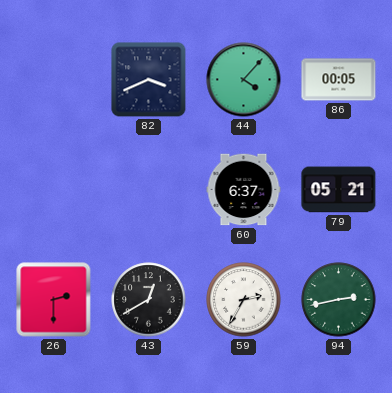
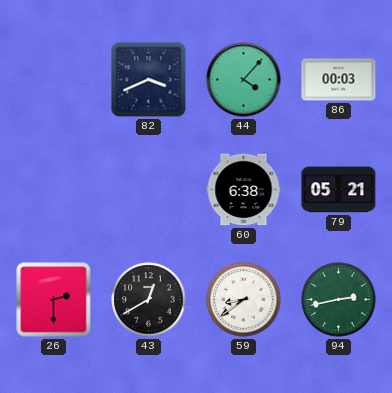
86: 00:05 -> 00:03
60: 6:37 -> 6:38
59: 2:35 -> 8:39
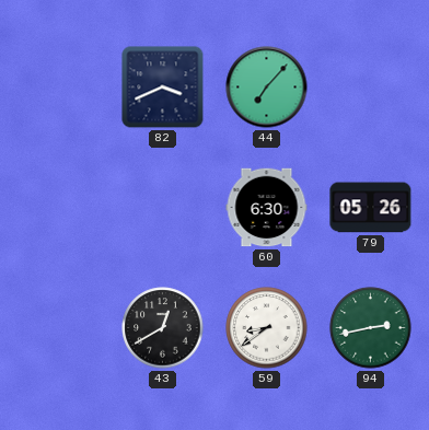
44: 4:07 -> 7:07
86: 00:03 -> none
60: 6:38 -> 6:30
79: 05:21 -> 05:26
26: 2:30 -> none
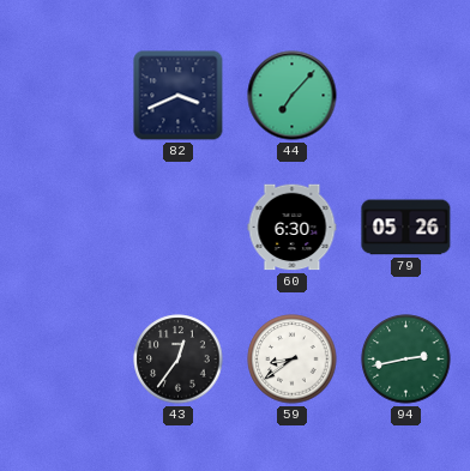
43: 12:40 -> 12:36
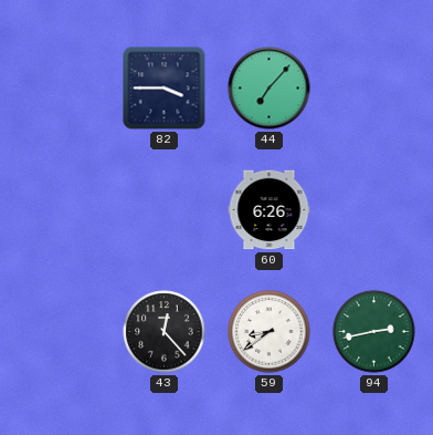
82: 3:41 -> 3:45
60: 6:30 -> 6:26
79: 05:26 -> none
43: 12:36 -> 12:23
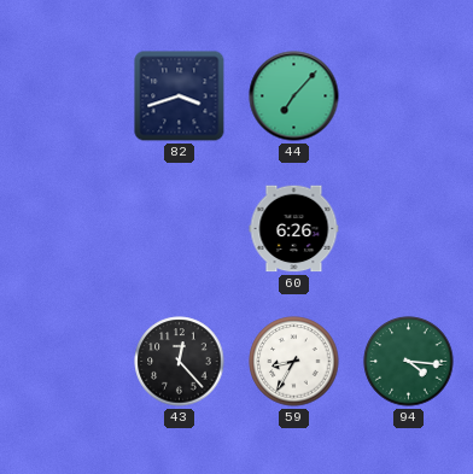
82: 3:45 -> 3:42
59: 8:39 -> 8:35
94: 2:43 -> 4:16
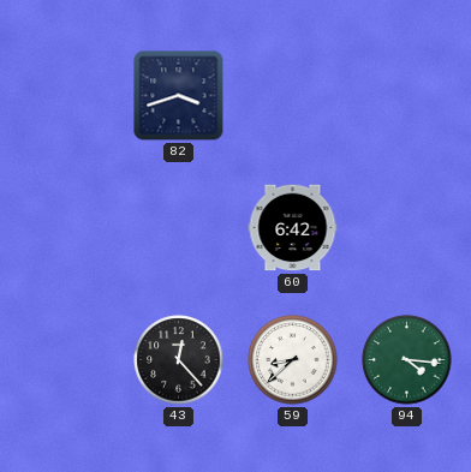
44: 7:07 -> none
60: 6:26 -> 6:42
59: 8:35 -> 8:38
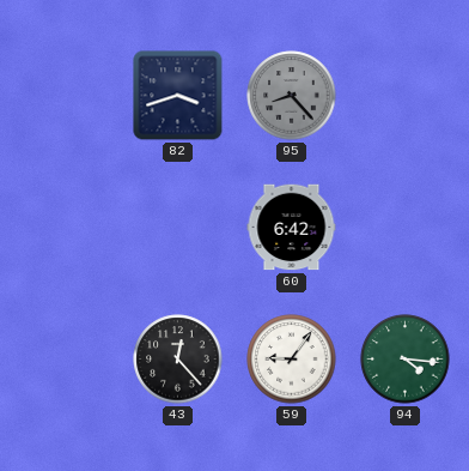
95: none -> 8:23
59: 8:38 -> 9:06
